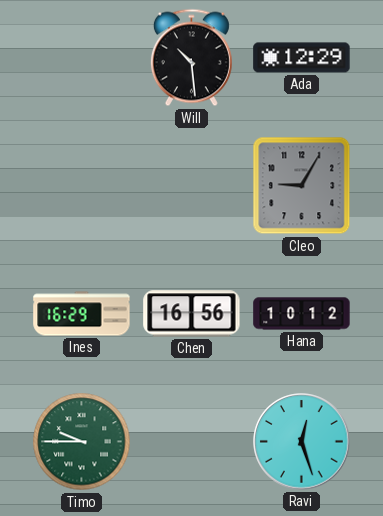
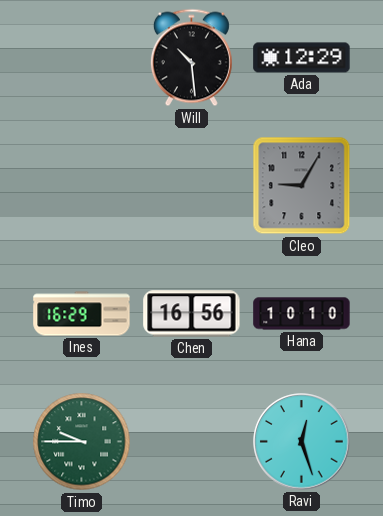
Hana: 10:12 -> 10:10
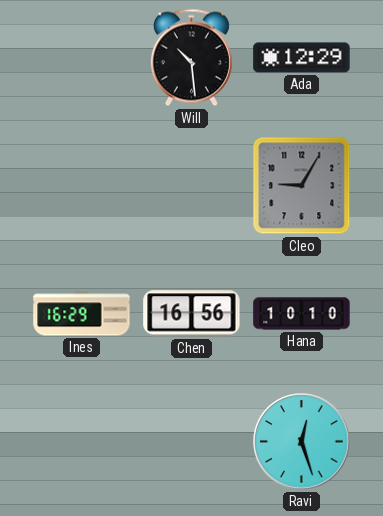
Timo: 9:45 -> none
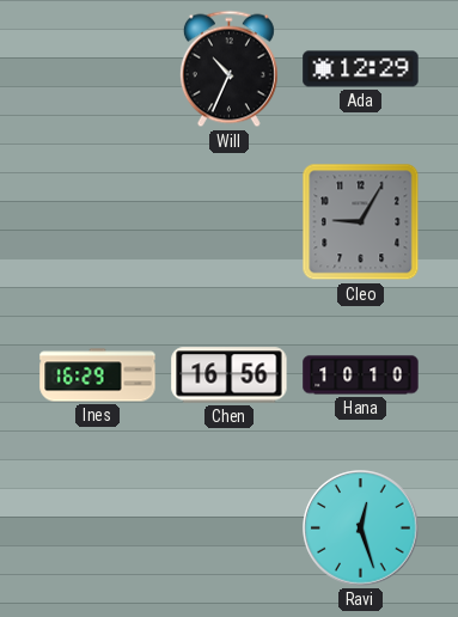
Will: 10:29 -> 10:34
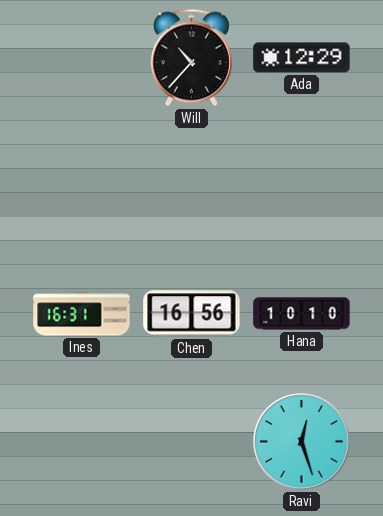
Will: 10:34 -> 10:37
Cleo: 9:05 -> none
Ines: 16:29 -> 16:31
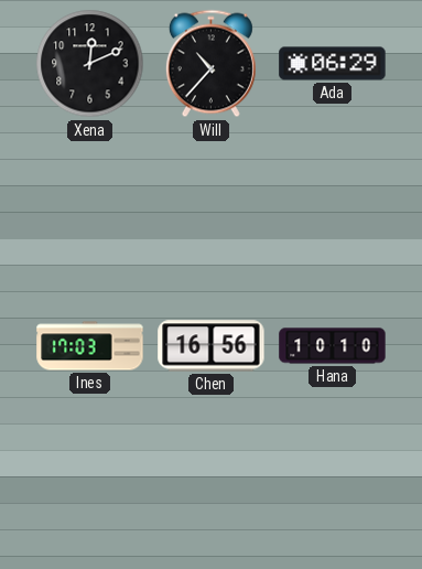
Xena: none -> 12:11
Ada: 12:29 -> 06:29
Ines: 16:31 -> 17:03
Ravi: 12:27 -> none
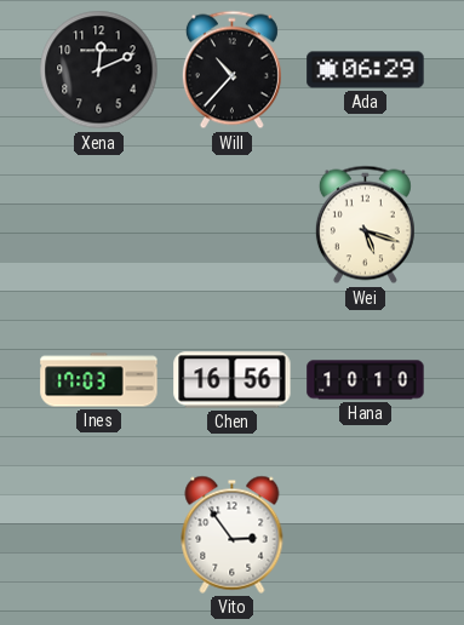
Wei: none -> 5:18
Vito: none -> 2:54
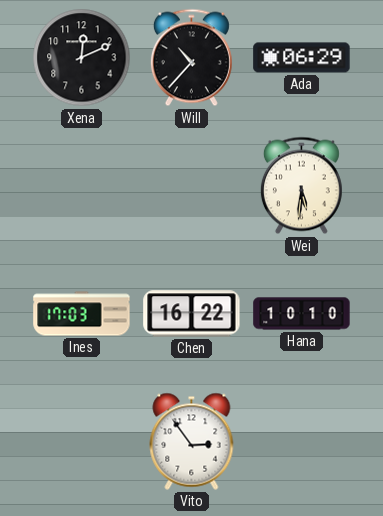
Wei: 5:18 -> 5:31
Chen: 16:56 -> 16:22
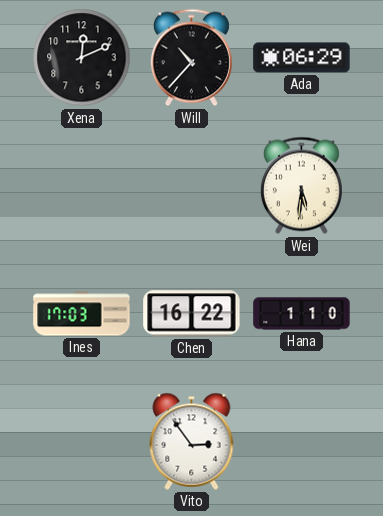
Hana: 10:10 -> 1:10
